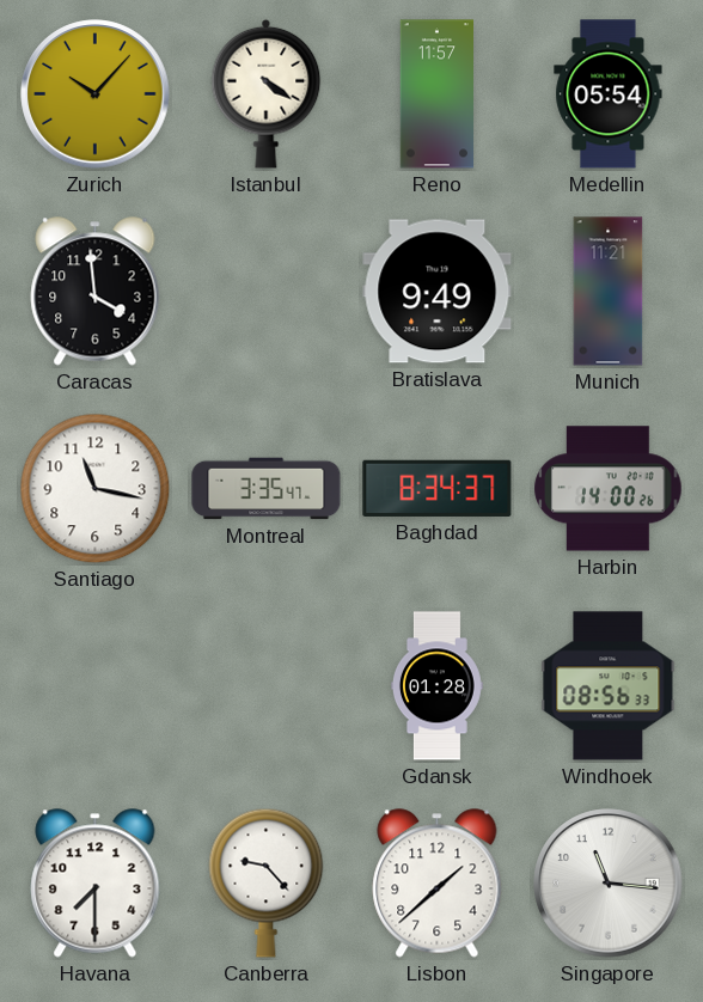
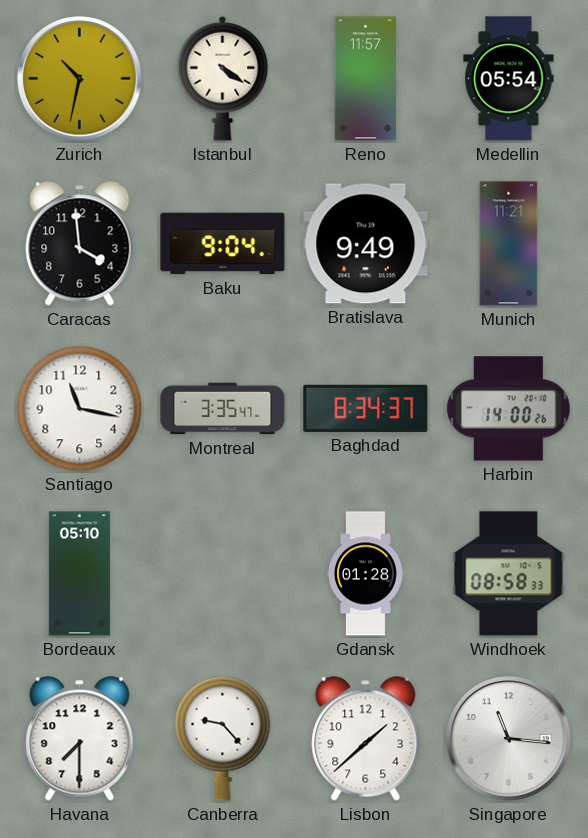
Zurich: 10:07 -> 10:32
Baku: none -> 9:04
Bordeaux: none -> 05:10
Windhoek: 08:56 -> 08:58
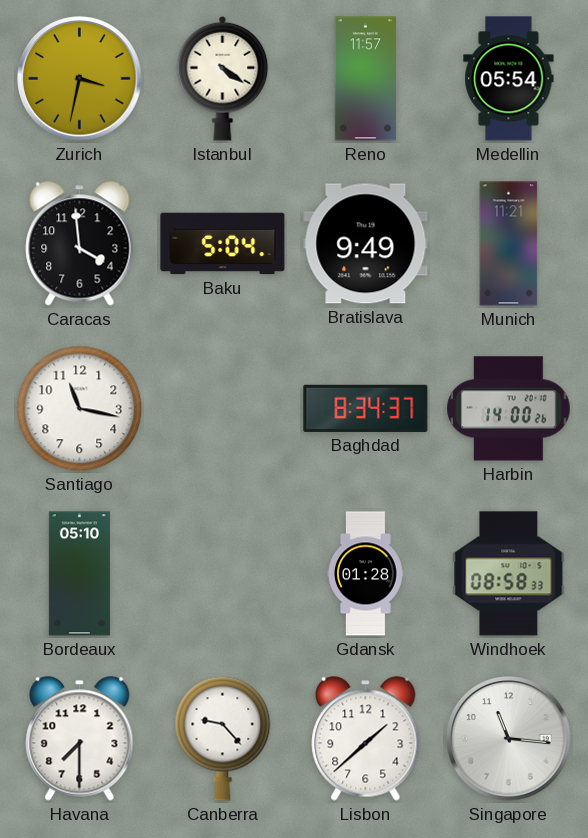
Zurich: 10:32 -> 3:32
Baku: 9:04 -> 5:04
Montreal: 3:35 -> none
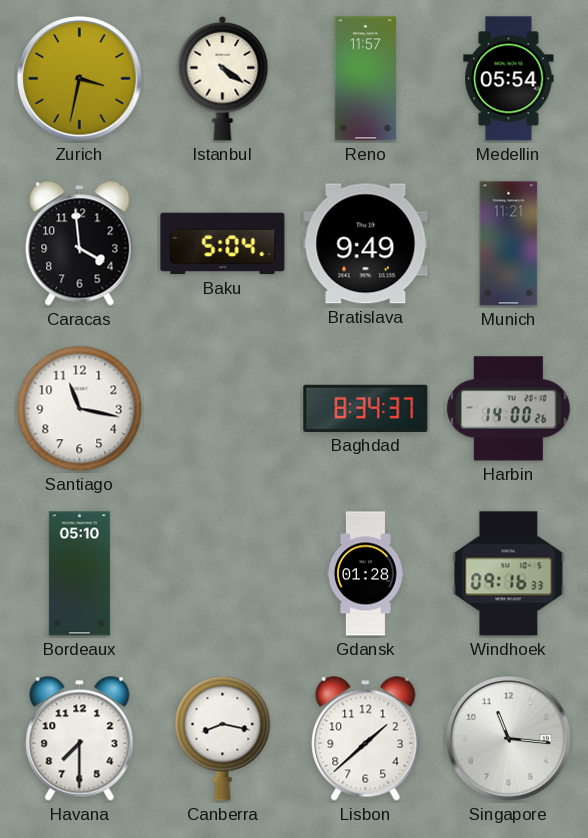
Windhoek: 08:58 -> 09:16
Canberra: 9:23 -> 8:17
